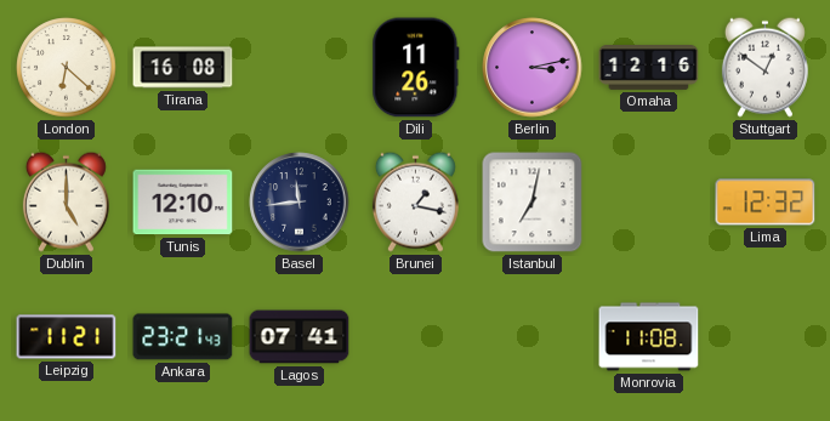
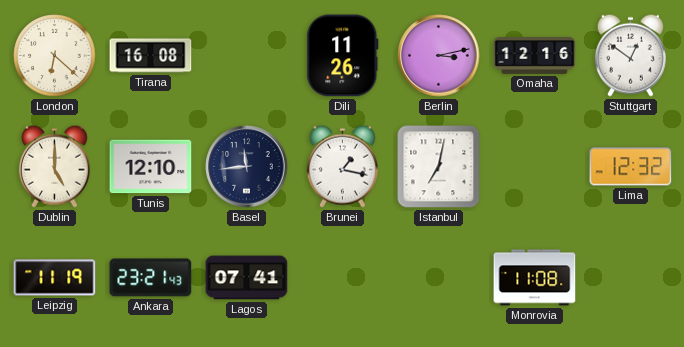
Leipzig: 11:21 -> 11:19
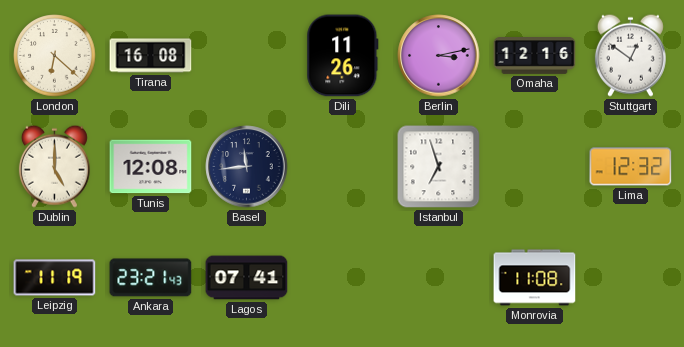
Tunis: 12:10 -> 12:08
Brunei: 1:17 -> none
Istanbul: 7:02 -> 6:57
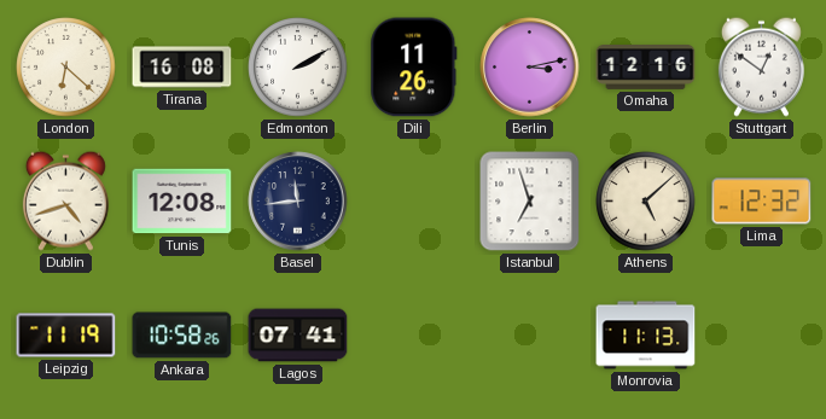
Edmonton: none -> 2:10
Dublin: 5:00 -> 4:42
Athens: none -> 5:08
Ankara: 23:21 -> 10:58
Monrovia: 11:08 -> 11:13
